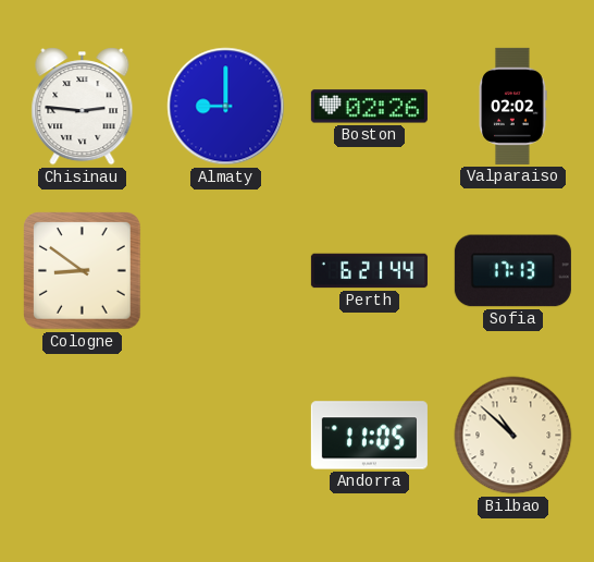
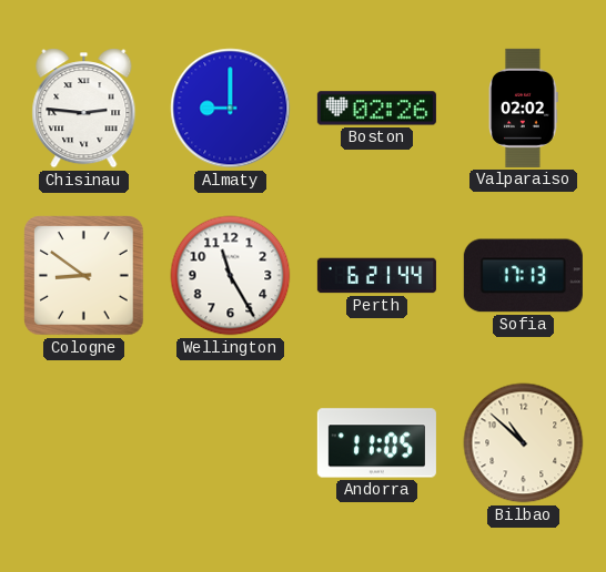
Wellington: none -> 11:25
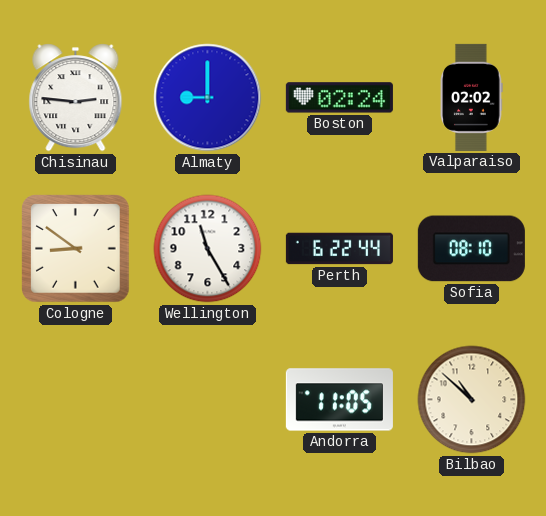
Boston: 02:26 -> 02:24
Perth: 6:21 -> 6:22
Sofia: 17:13 -> 08:10
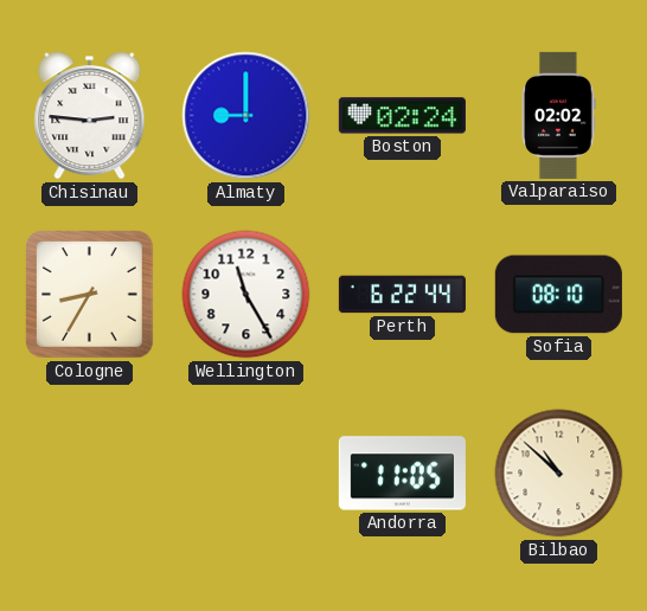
Cologne: 8:51 -> 8:35
